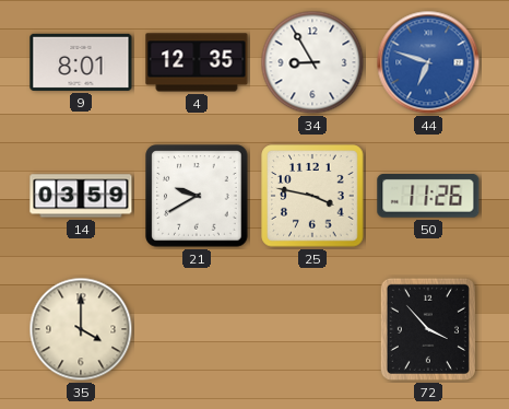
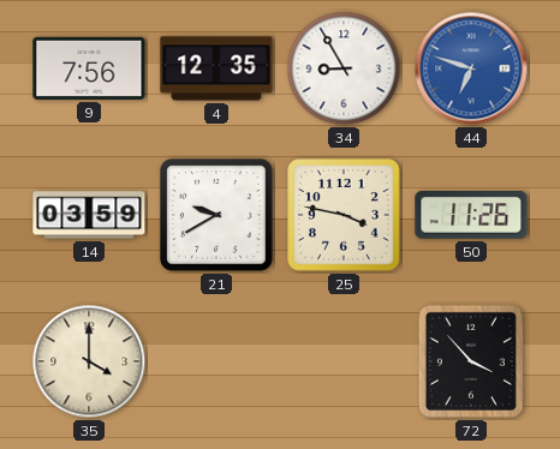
9: 8:01 -> 7:56
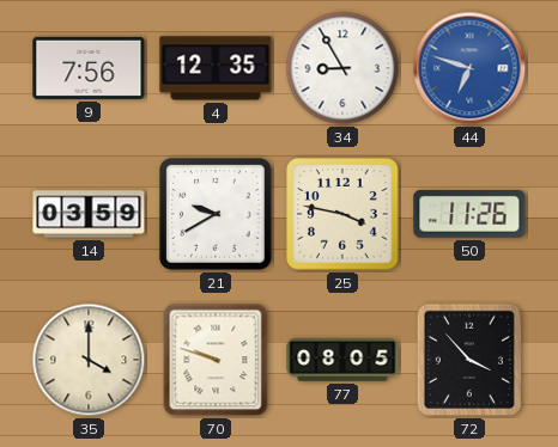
70: none -> 9:48
77: none -> 08:05
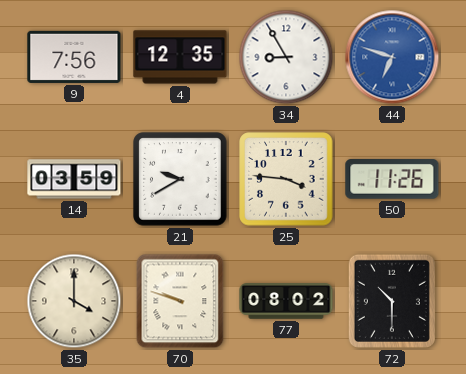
25: 3:47 -> 3:46
77: 08:05 -> 08:02
72: 3:53 -> 10:30
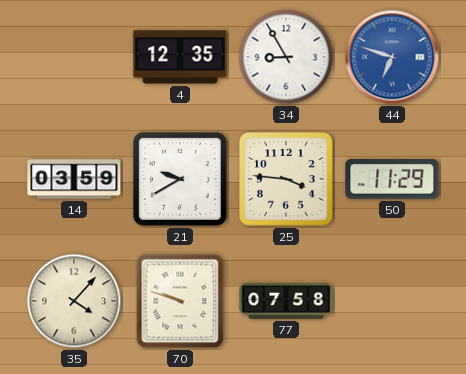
9: 7:56 -> none
50: 11:26 -> 11:29
35: 4:00 -> 4:07
77: 08:02 -> 07:58
72: 10:30 -> none
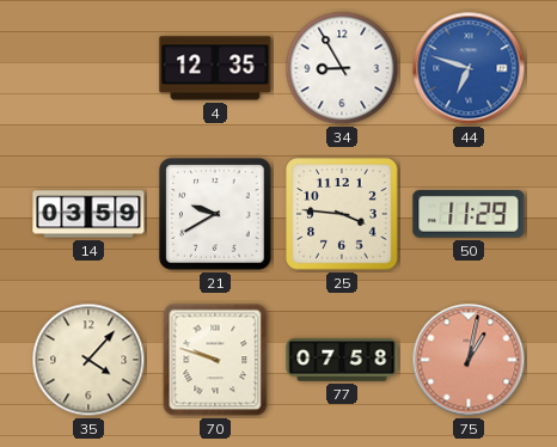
75: none -> 1:02
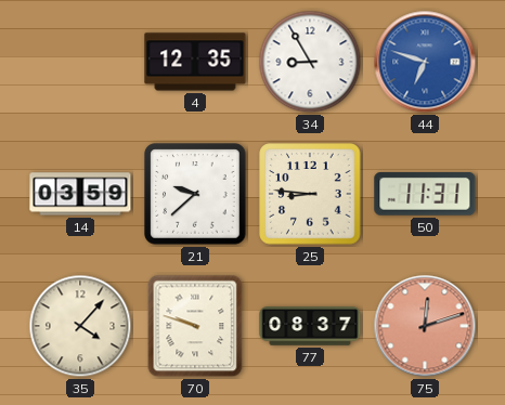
21: 9:40 -> 9:38
25: 3:46 -> 8:46
50: 11:29 -> 11:31
77: 07:58 -> 08:37
75: 1:02 -> 12:12
